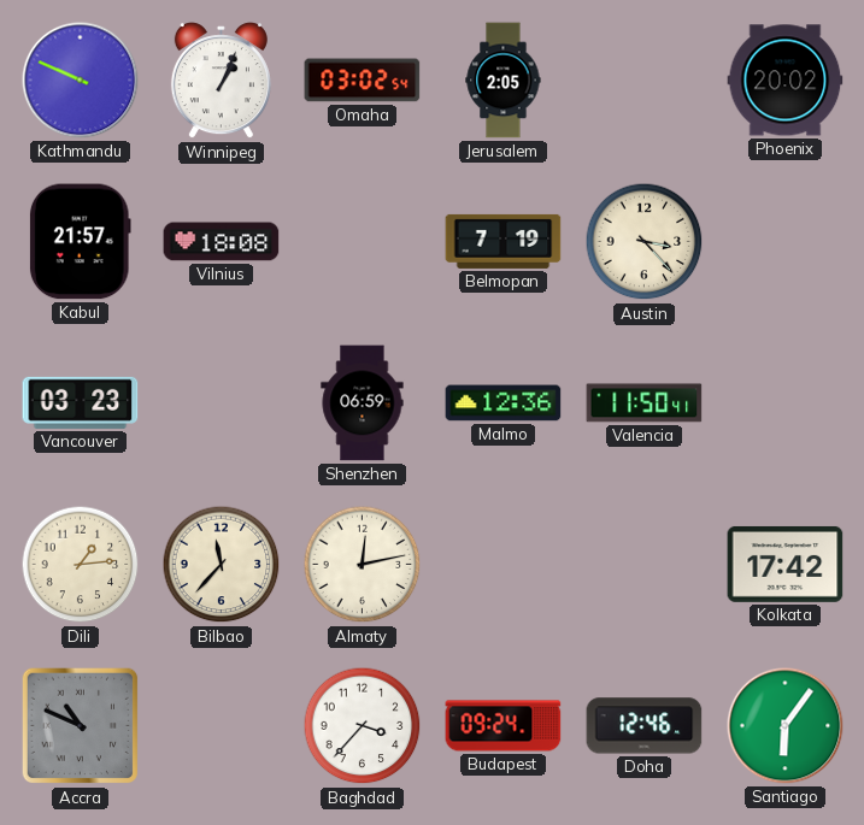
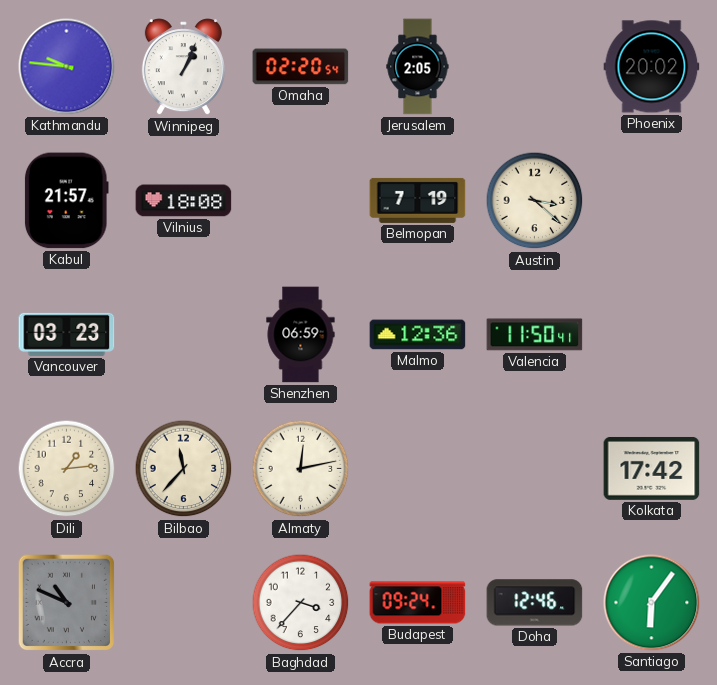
Kathmandu: 9:49 -> 9:46
Omaha: 03:02 -> 02:20
Austin: 3:23 -> 3:22
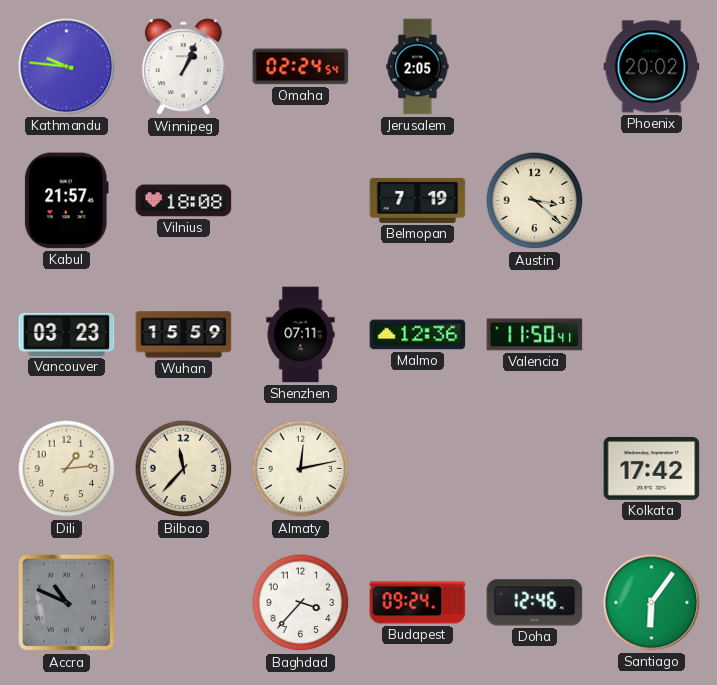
Omaha: 02:20 -> 02:24
Wuhan: none -> 15:59
Shenzhen: 06:59 -> 07:11
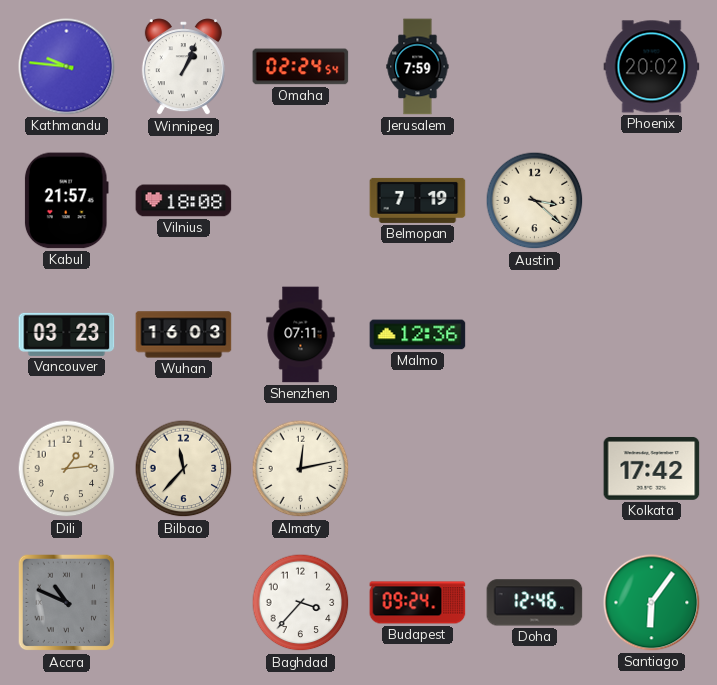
Jerusalem: 2:05 -> 7:59
Wuhan: 15:59 -> 16:03
Valencia: 11:50 -> none
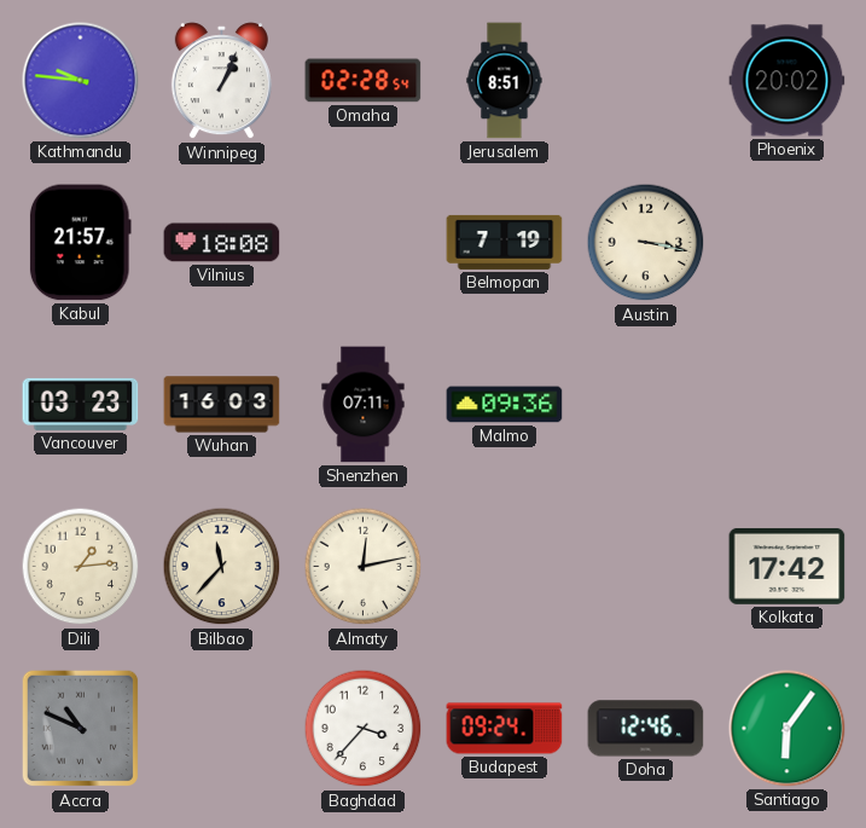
Omaha: 02:24 -> 02:28
Jerusalem: 7:59 -> 8:51
Austin: 3:22 -> 3:17
Malmo: 12:36 -> 09:36
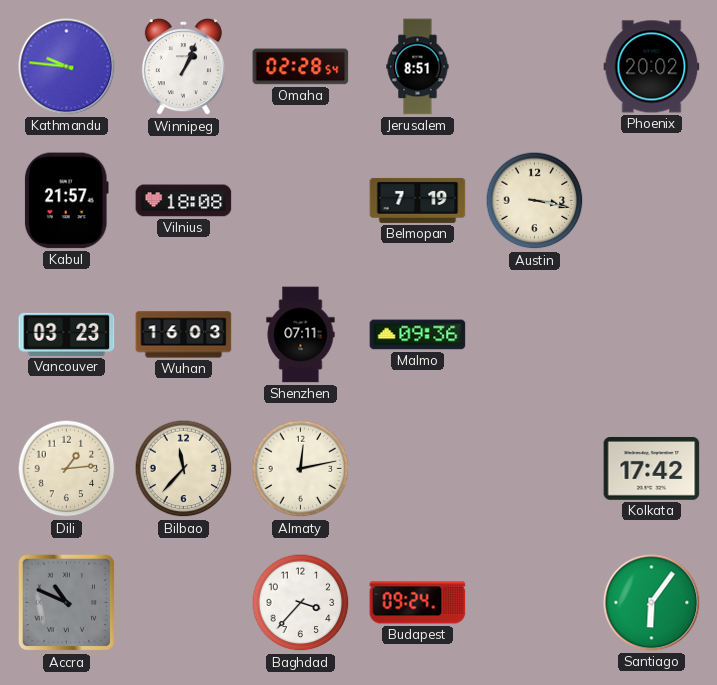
Doha: 12:46 -> none
